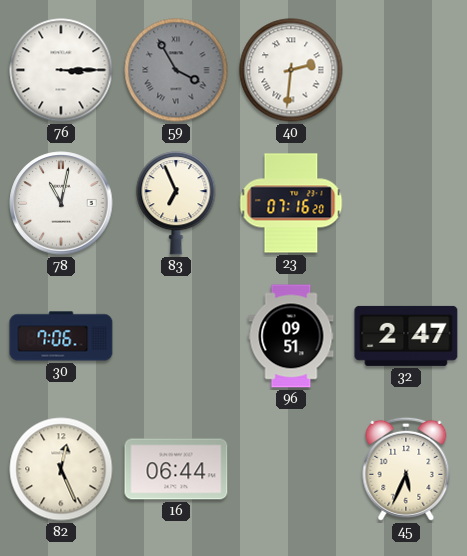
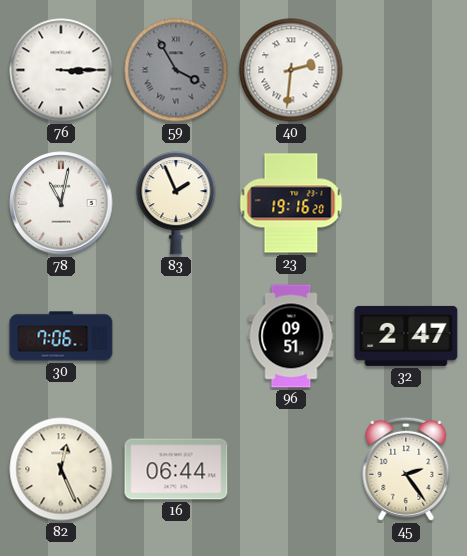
83: 6:56 -> 1:56
23: 07:16 -> 19:16
45: 5:34 -> 2:24
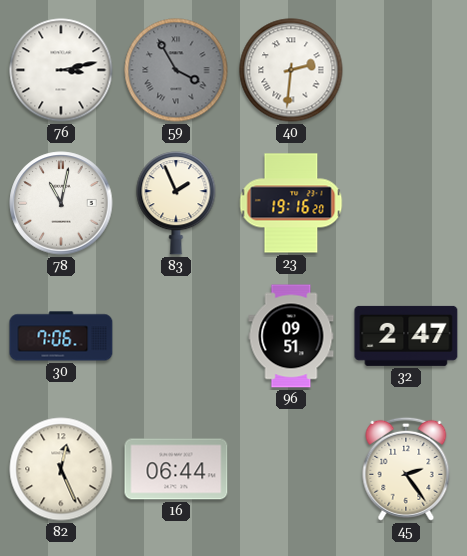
76: 3:15 -> 3:13
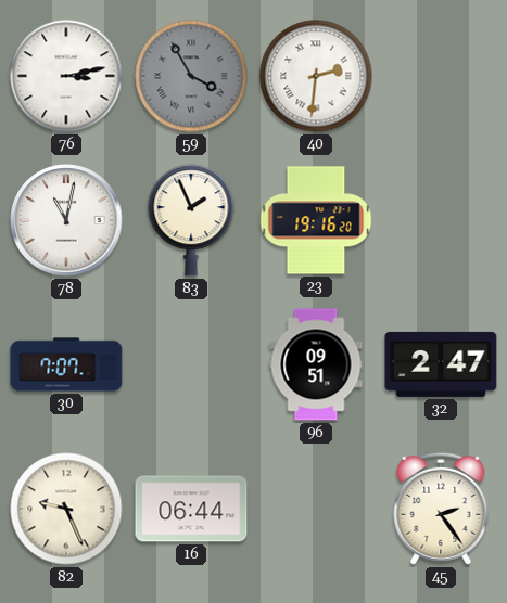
30: 7:06 -> 7:07
82: 12:26 -> 9:26
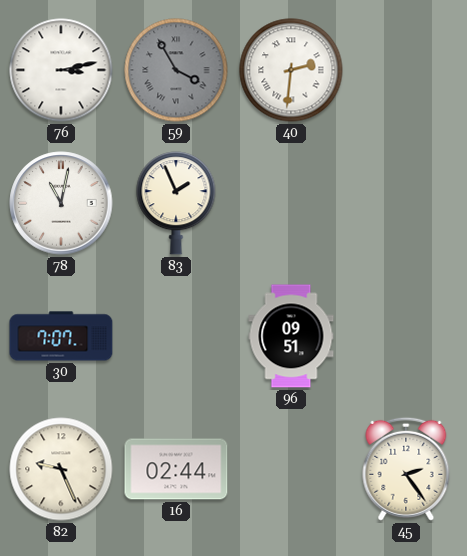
23: 19:16 -> none
32: 2:47 -> none
16: 06:44 -> 02:44
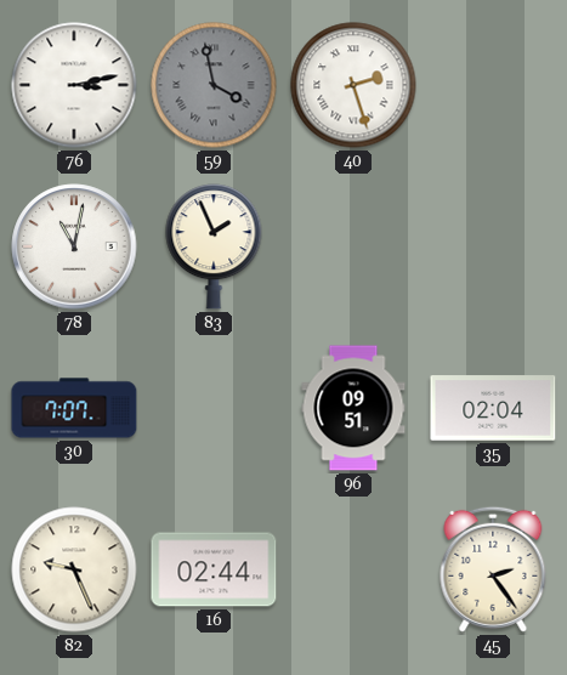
59: 3:55 -> 3:58
40: 2:31 -> 2:27
35: none -> 02:04
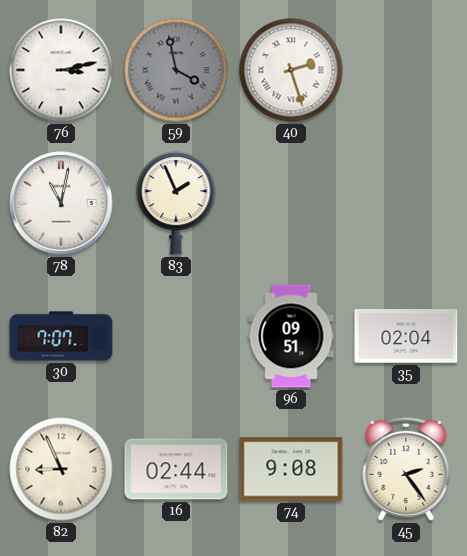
82: 9:26 -> 8:56
74: none -> 9:08
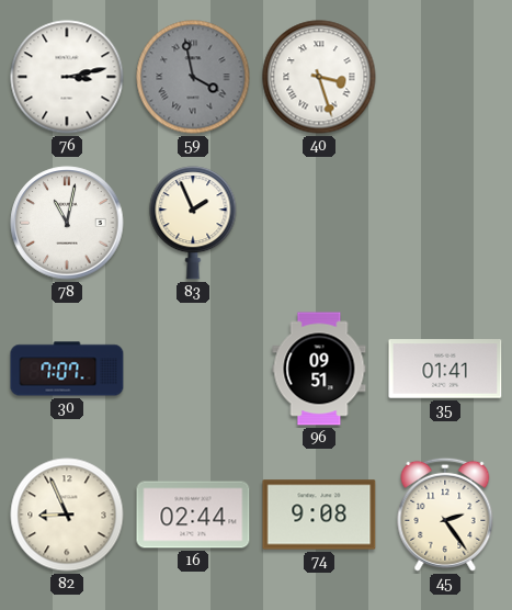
40: 2:27 -> 3:27
35: 02:04 -> 01:41
